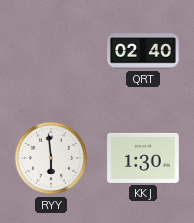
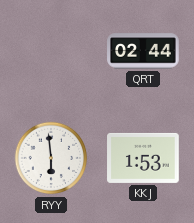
QRT: 02:40 -> 02:44
KKJ: 1:30 -> 1:53
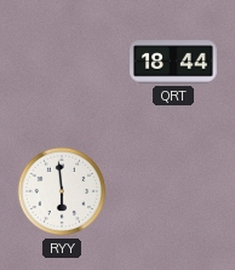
QRT: 02:44 -> 18:44
KKJ: 1:53 -> none
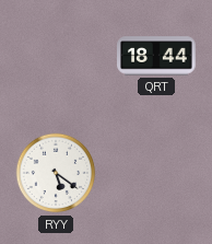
RYY: 5:59 -> 5:21
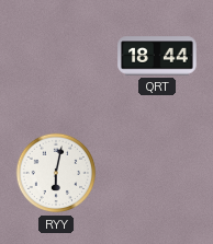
RYY: 5:21 -> 6:02
